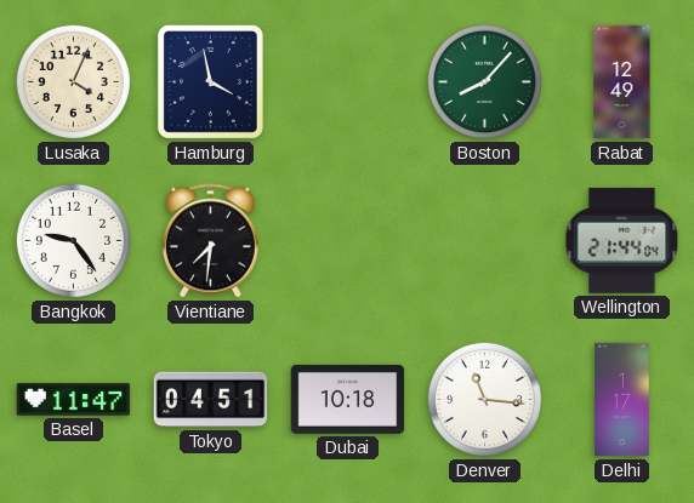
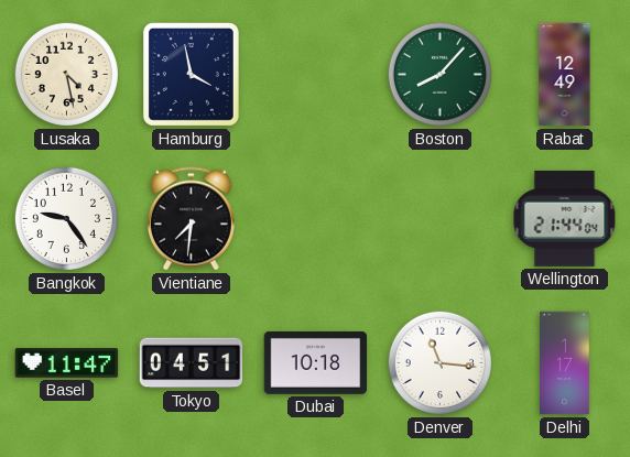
Lusaka: 4:04 -> 4:28
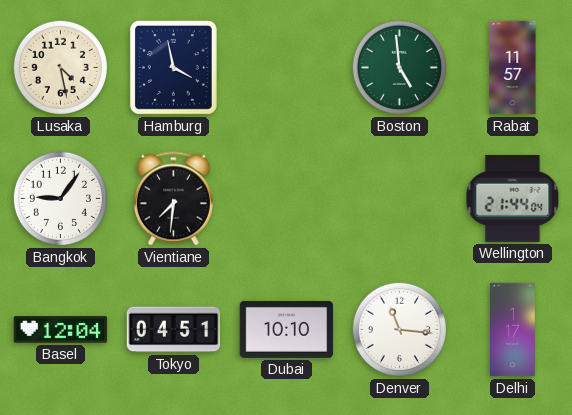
Boston: 8:07 -> 4:59
Rabat: 12:49 -> 11:57
Bangkok: 9:24 -> 9:06
Basel: 11:47 -> 12:04
Dubai: 10:18 -> 10:10
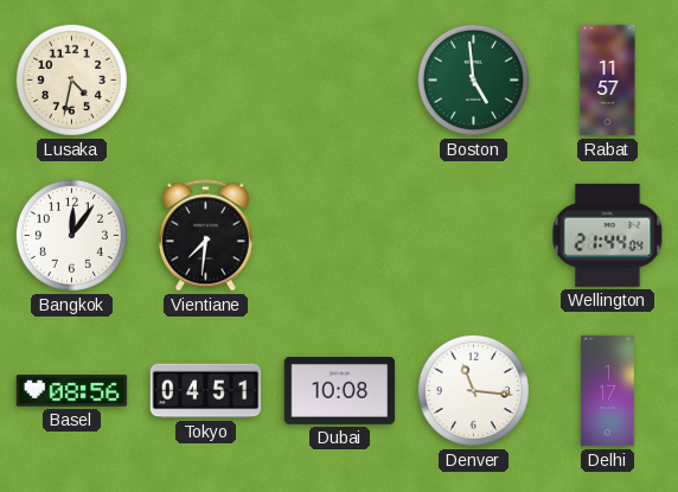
Lusaka: 4:28 -> 4:32
Hamburg: 3:58 -> none
Bangkok: 9:06 -> 12:06
Basel: 12:04 -> 08:56
Dubai: 10:10 -> 10:08
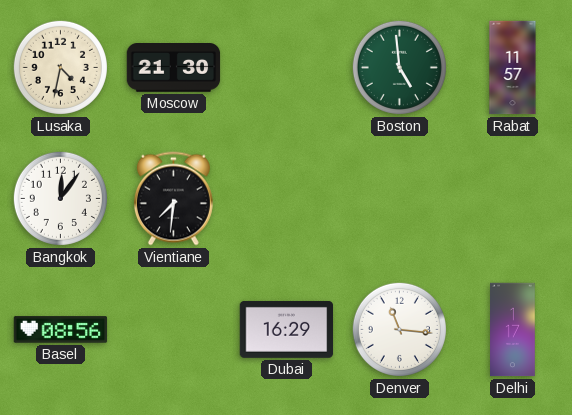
Moscow: none -> 21:30
Wellington: 21:44 -> none
Tokyo: 04:51 -> none
Dubai: 10:08 -> 16:29
